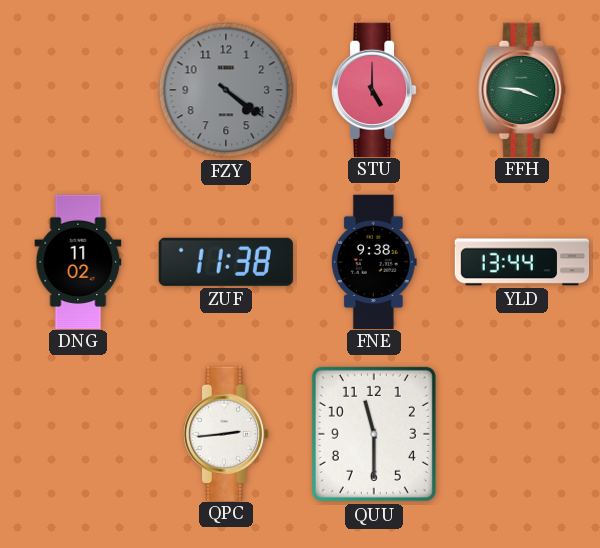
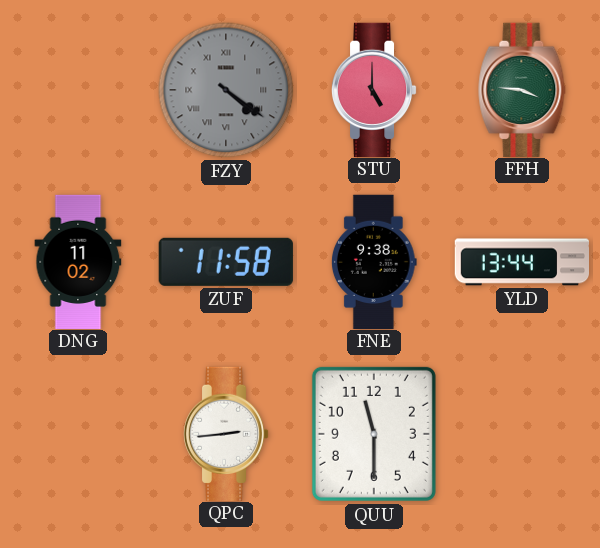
FZY numerals: Arabic -> Roman
ZUF: 11:38 -> 11:58
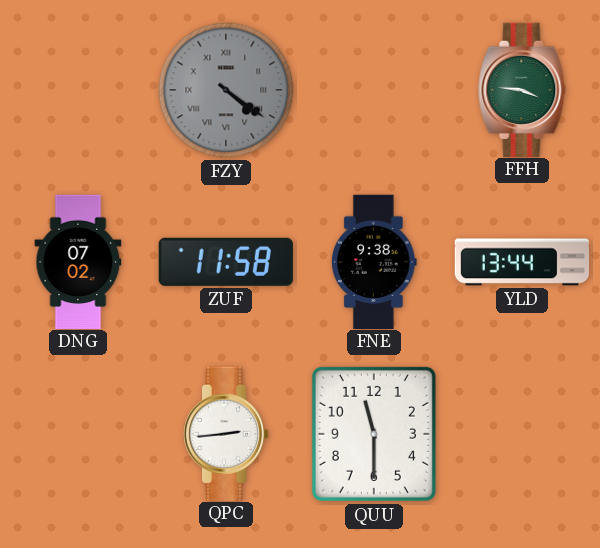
STU: 5:00 -> none
DNG: 11:02 -> 07:02
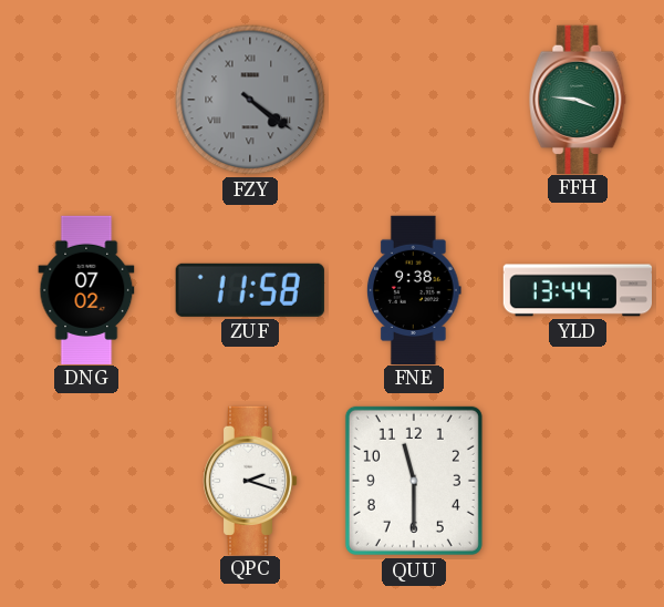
QPC: 2:44 -> 2:18
